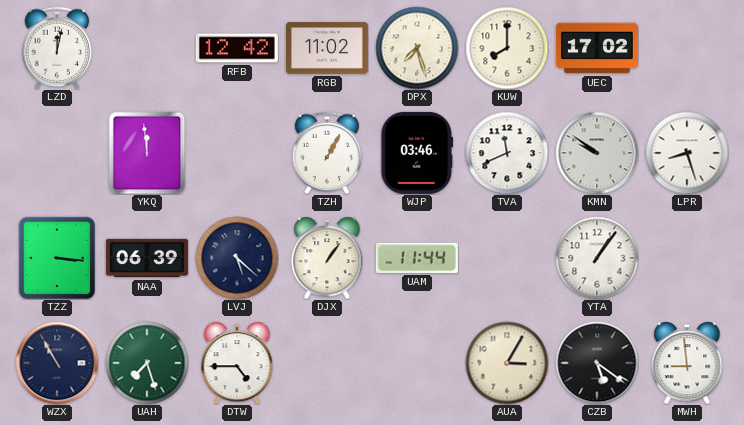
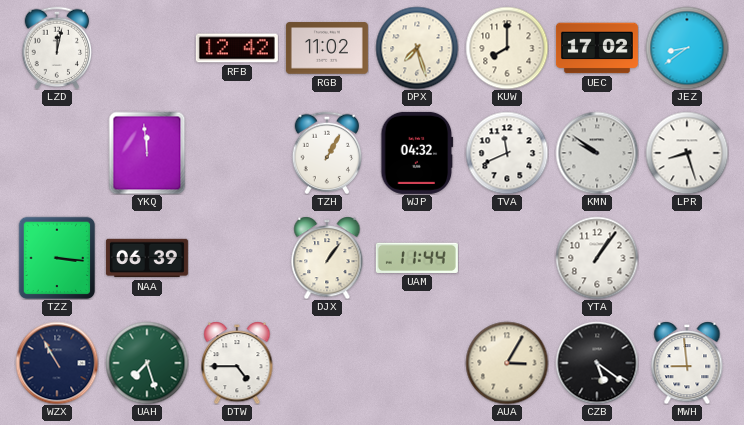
JEZ: none -> 8:39
WJP: 03:46 -> 04:32
LVJ: 5:22 -> none
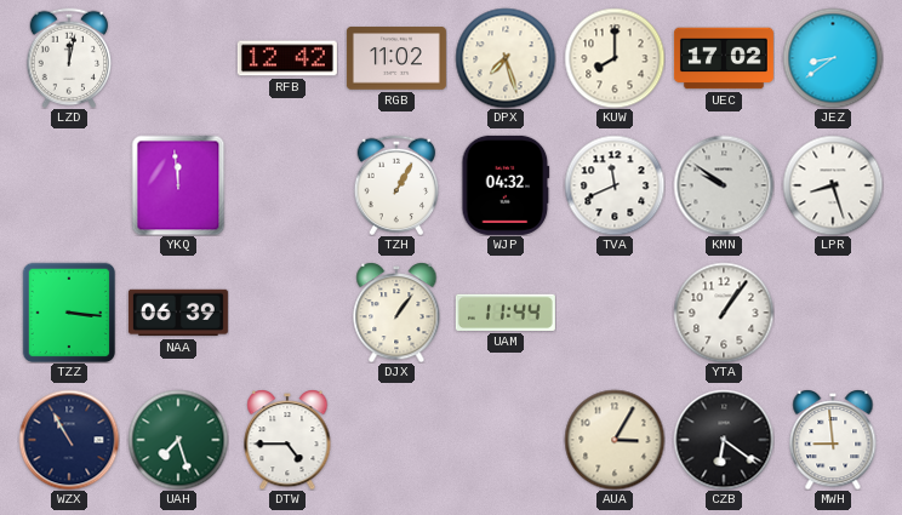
CZB: 5:21 -> 6:21
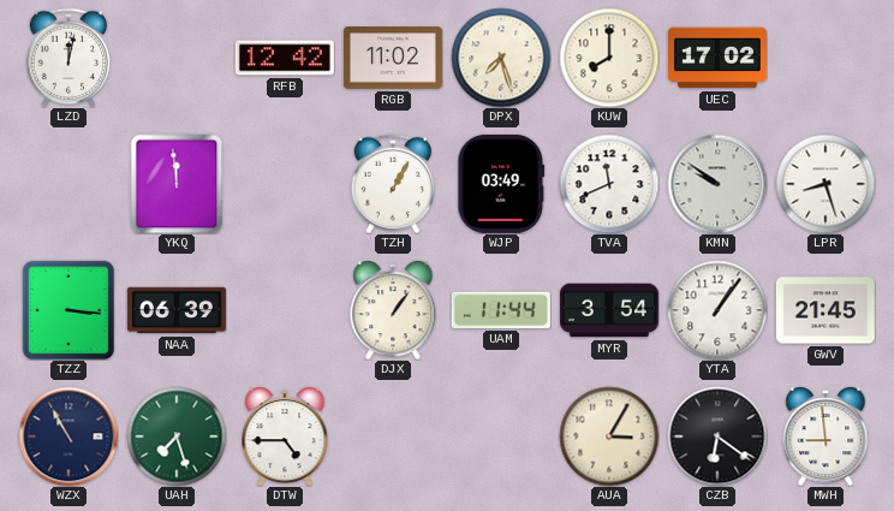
JEZ: 8:39 -> none
WJP: 04:32 -> 03:49
MYR: none -> 3:54
GWV: none -> 21:45
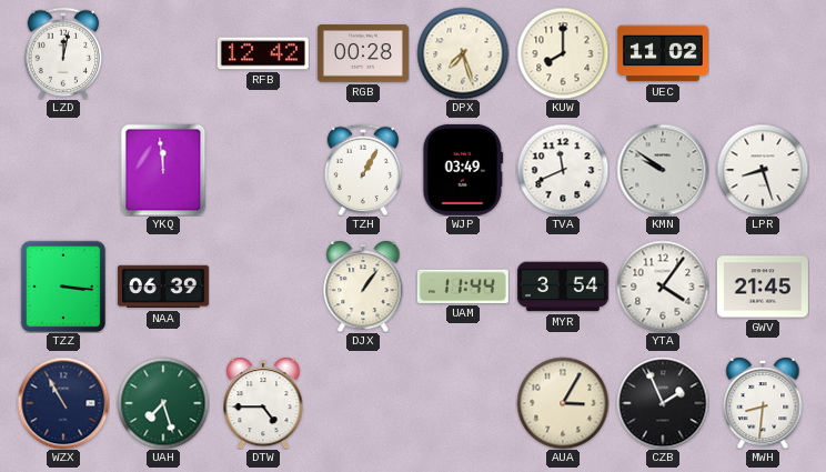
RGB: 11:02 -> 00:28
UEC: 17:02 -> 11:02
YTA: 1:06 -> 4:06
CZB: 6:21 -> 1:56
MWH: 8:59 -> 8:31
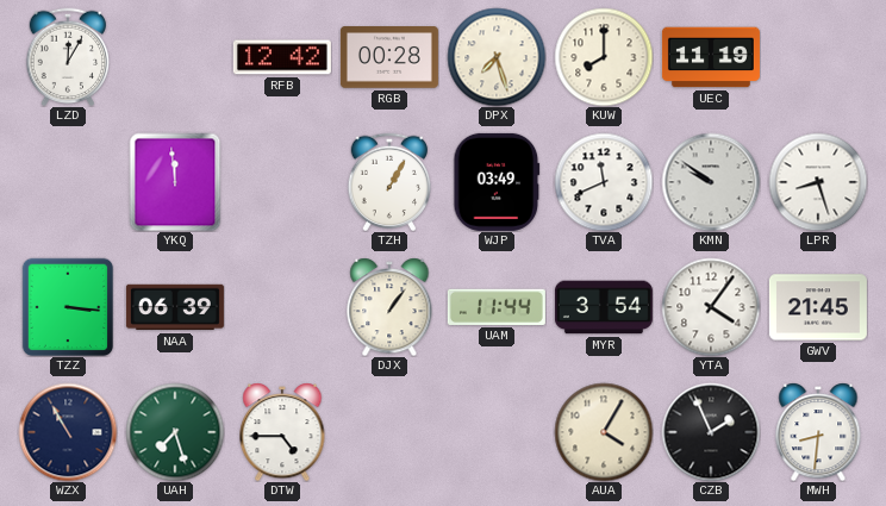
LZD: 12:02 -> 12:05
UEC: 11:02 -> 11:19
AUA: 3:05 -> 4:05
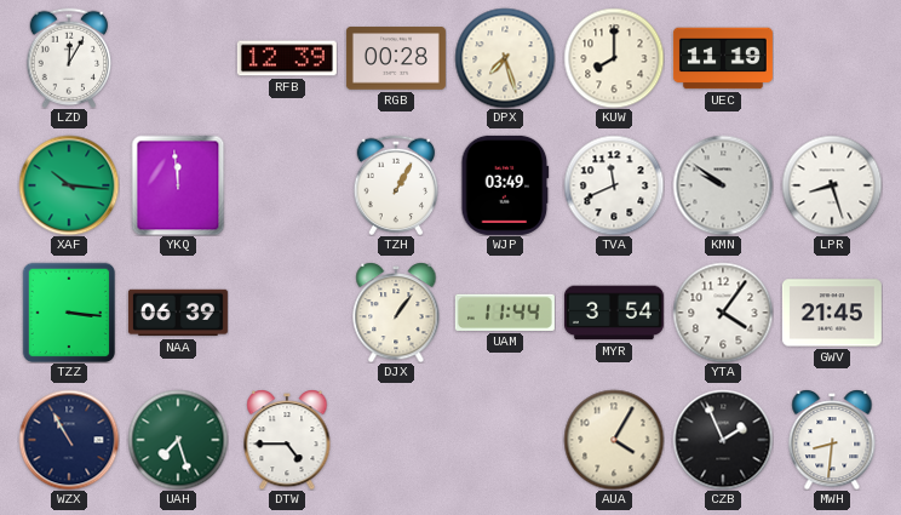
RFB: 12:42 -> 12:39
XAF: none -> 10:16
